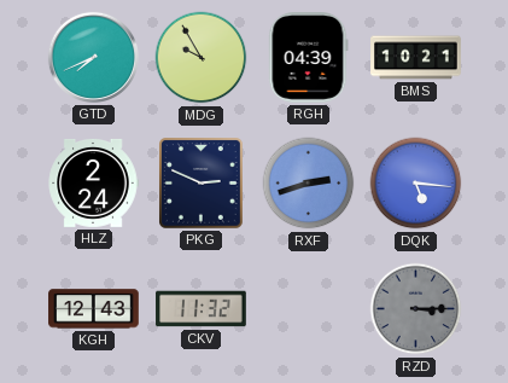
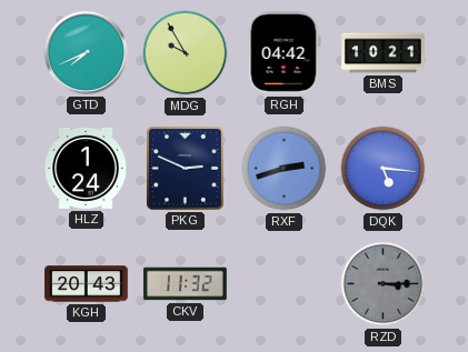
RGH: 04:39 -> 04:42
HLZ: 2:24 -> 1:24
KGH: 12:43 -> 20:43
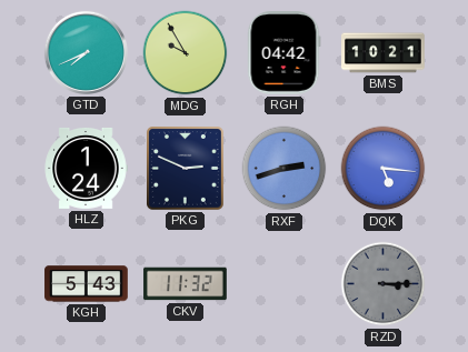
KGH: 20:43 -> 5:43
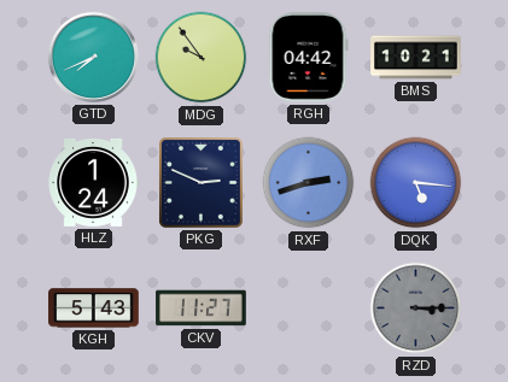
MDG: 9:55 -> 9:54
CKV: 11:32 -> 11:27
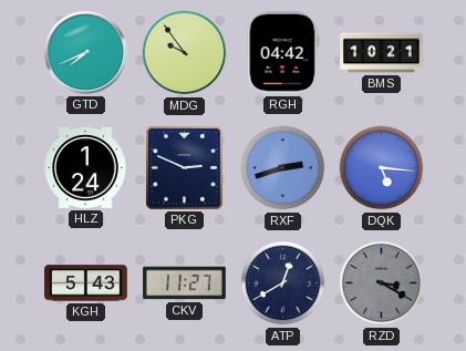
ATP: none -> 12:40
RZD: 3:15 -> 3:20
